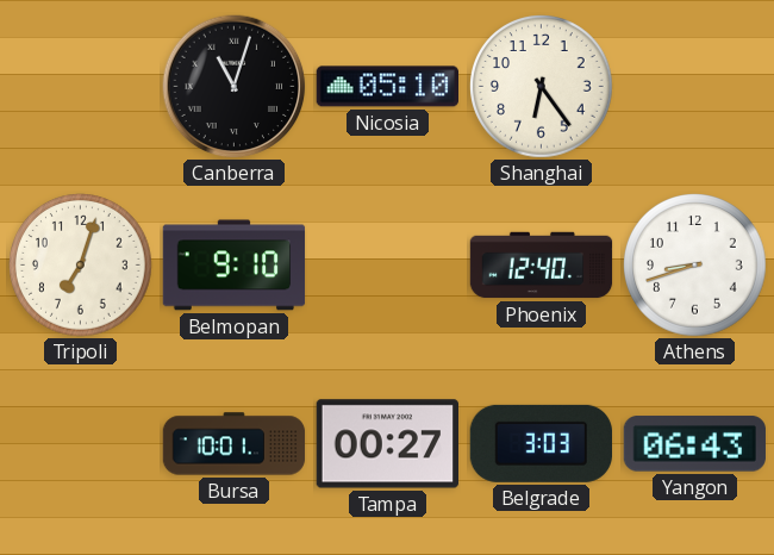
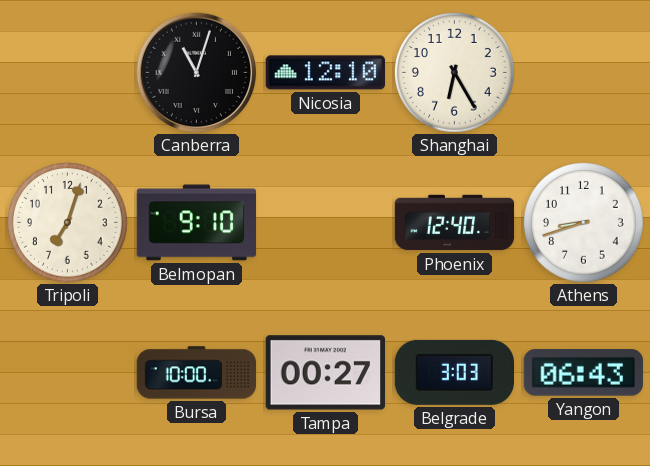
Nicosia: 05:10 -> 12:10
Shanghai: 6:24 -> 6:25
Bursa: 10:01 -> 10:00
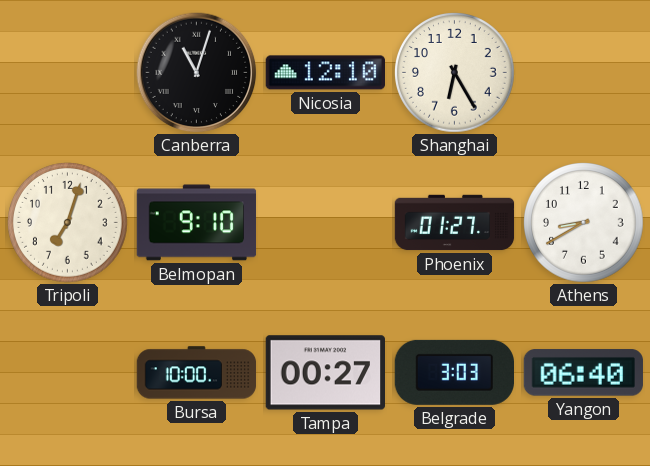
Phoenix: 12:40 -> 01:27
Athens: 8:42 -> 8:40
Yangon: 06:43 -> 06:40
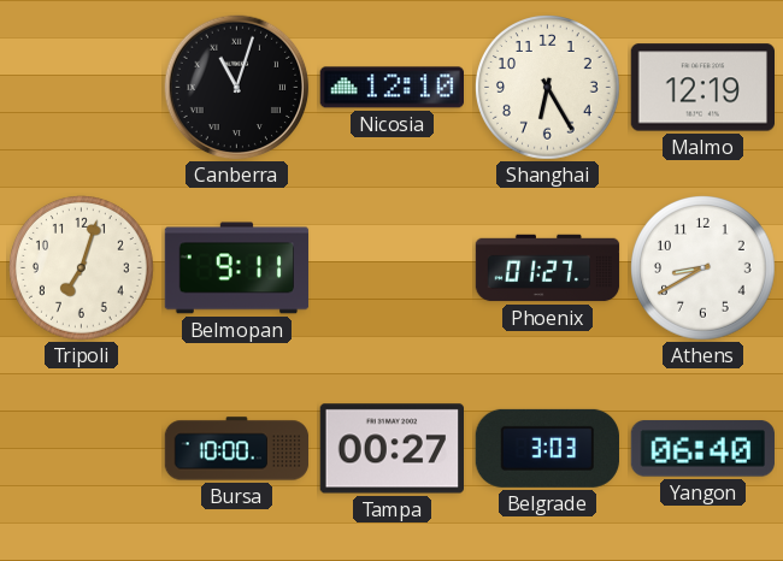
Malmo: none -> 12:19
Belmopan: 9:10 -> 9:11
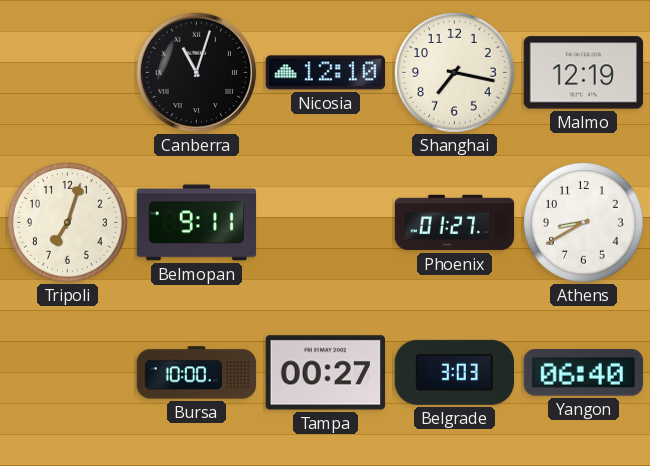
Shanghai: 6:25 -> 7:17
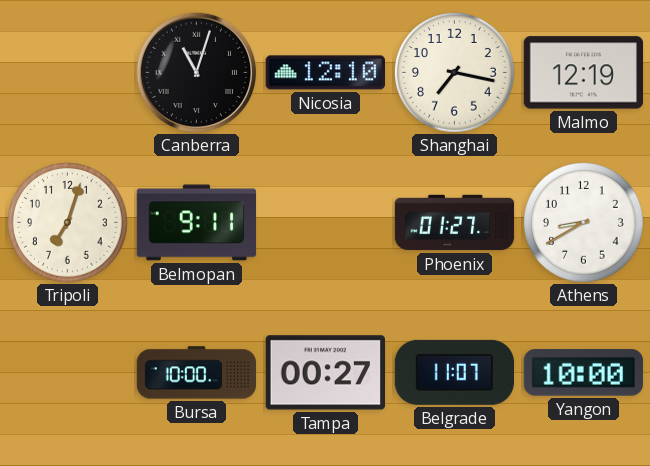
Belgrade: 3:03 -> 11:07
Yangon: 06:40 -> 10:00
